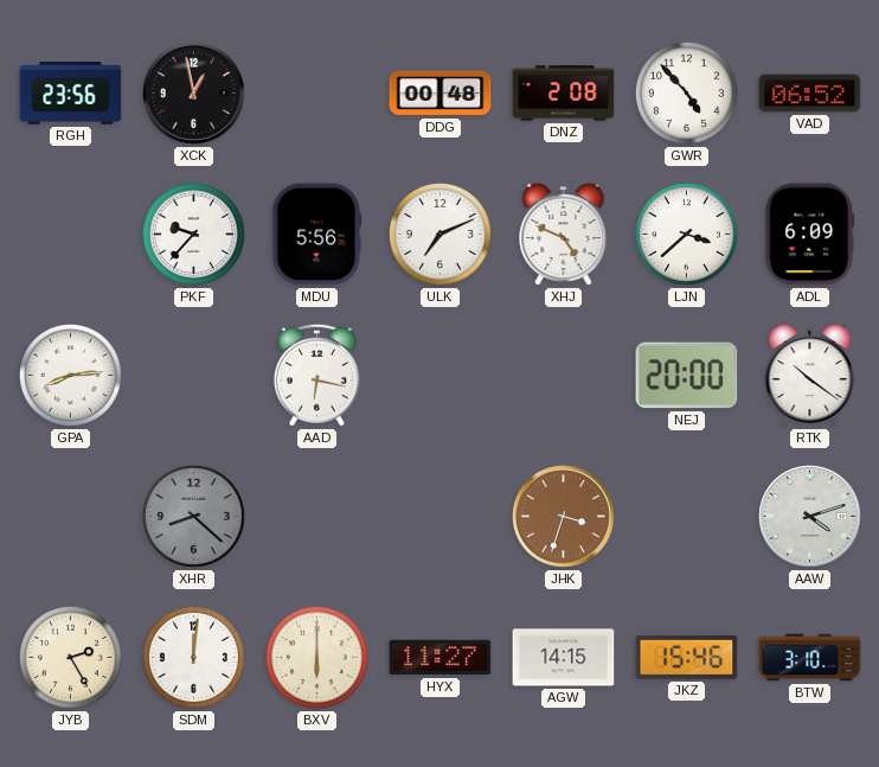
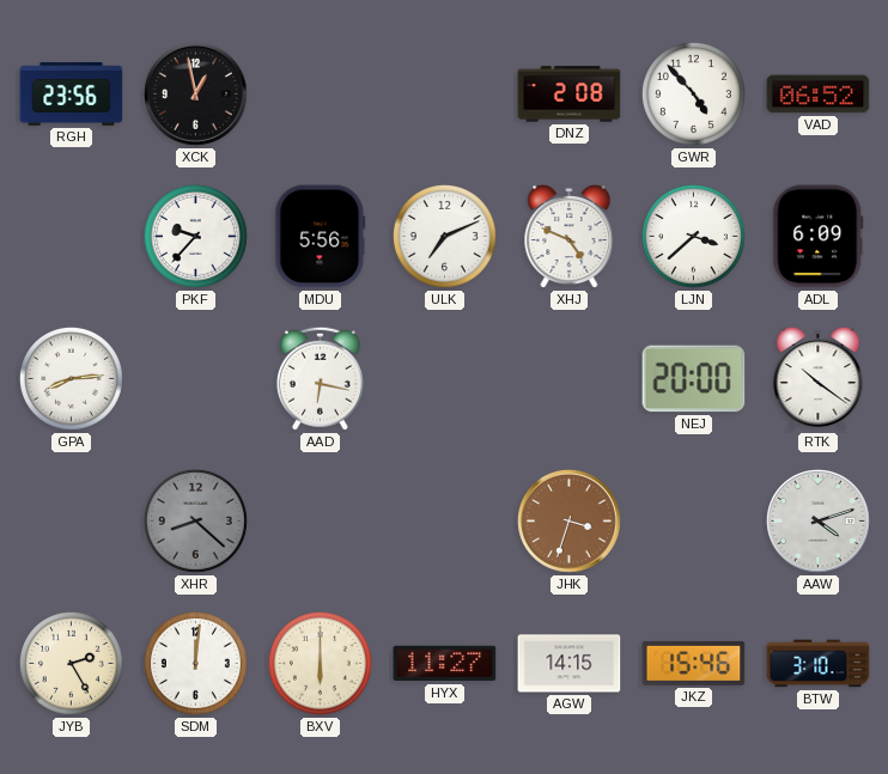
DDG: 00:48 -> none
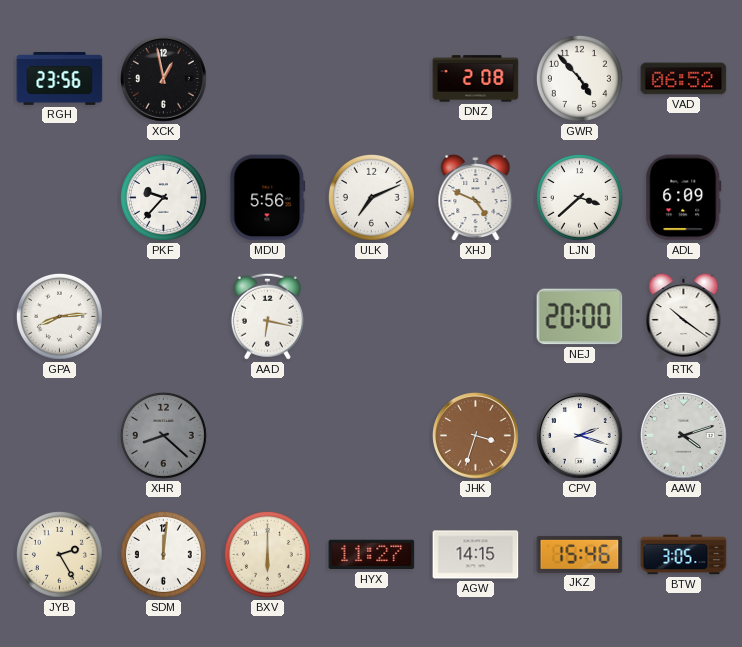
CPV: none -> 2:18
BTW: 3:10 -> 3:05
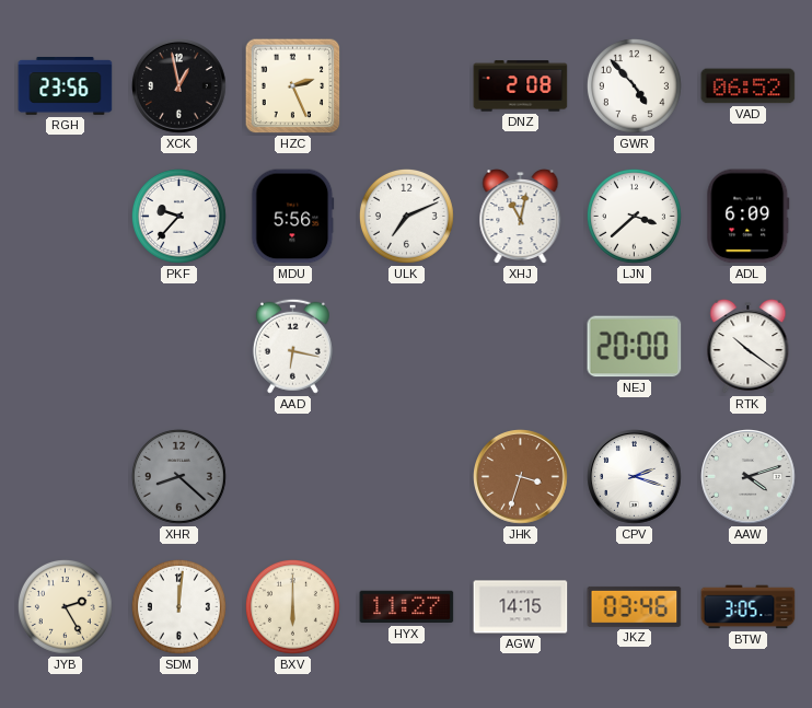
HZC: none -> 2:26
XHJ: 4:49 -> 11:02
GPA: 8:14 -> none
JKZ: 15:46 -> 03:46
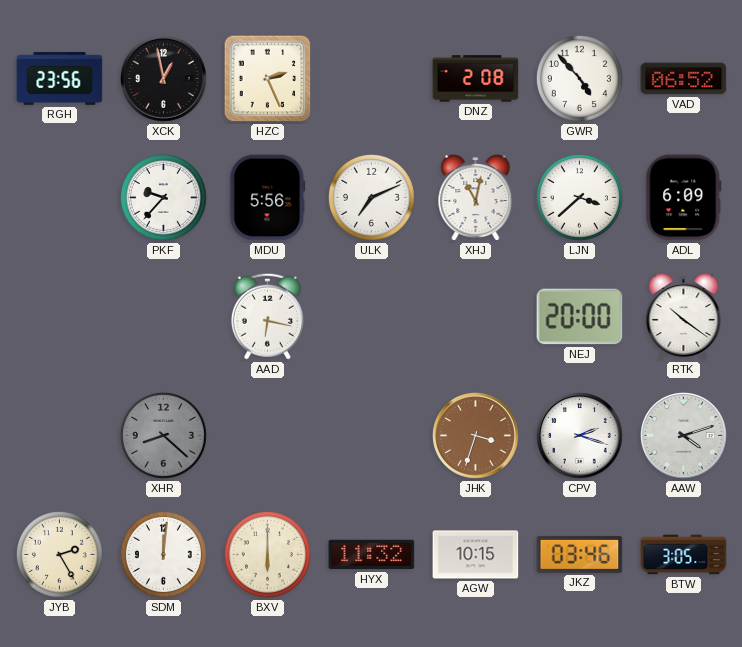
HYX: 11:27 -> 11:32
AGW: 14:15 -> 10:15
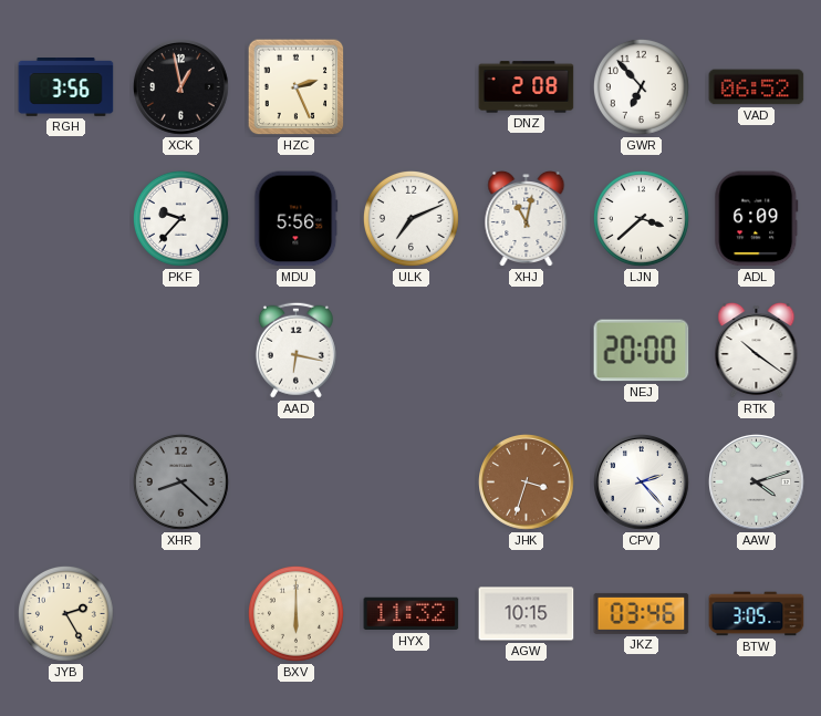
RGH: 23:56 -> 3:56
GWR: 4:53 -> 6:53
CPV: 2:18 -> 2:23
SDM: 12:01 -> none
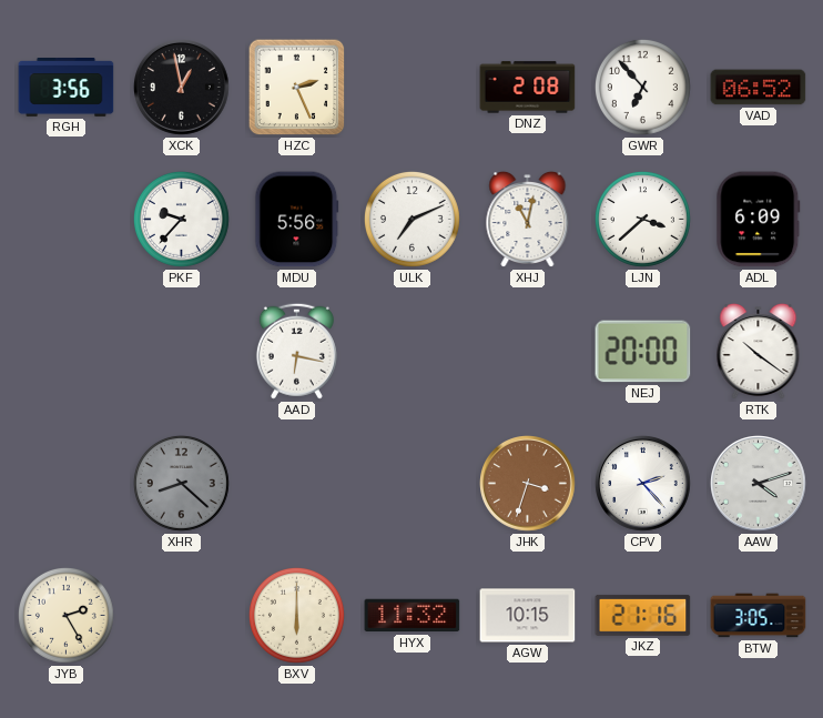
JKZ: 03:46 -> 21:16
